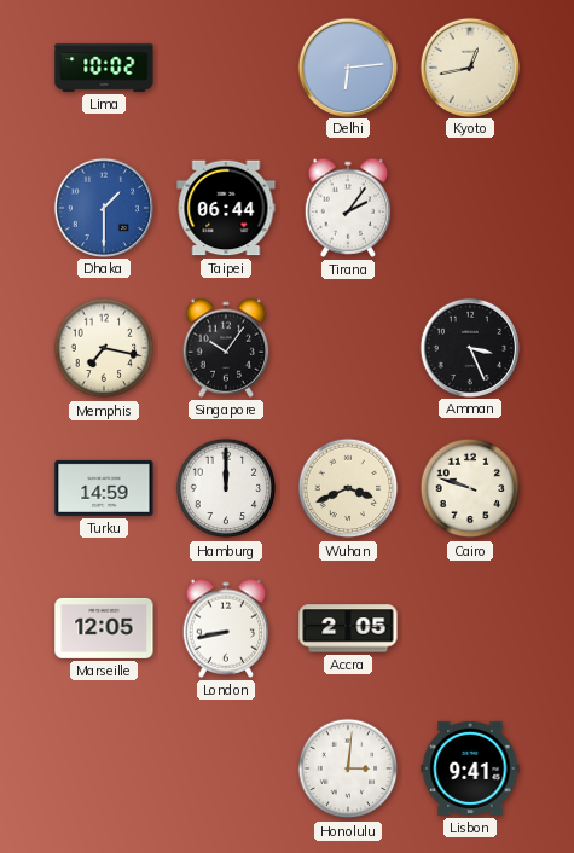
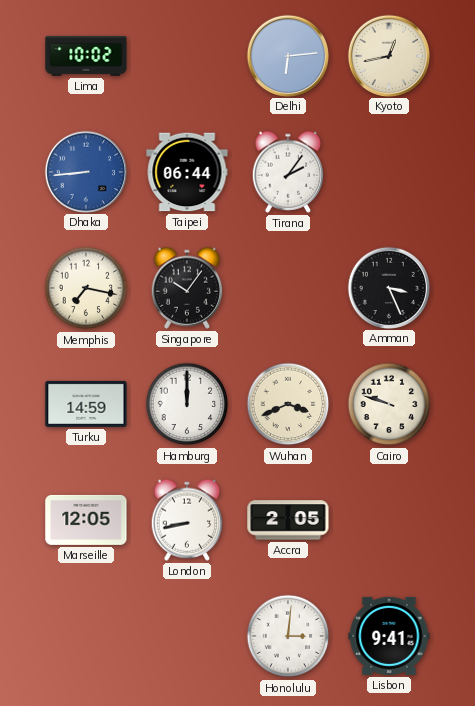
Dhaka: 1:30 -> 8:44
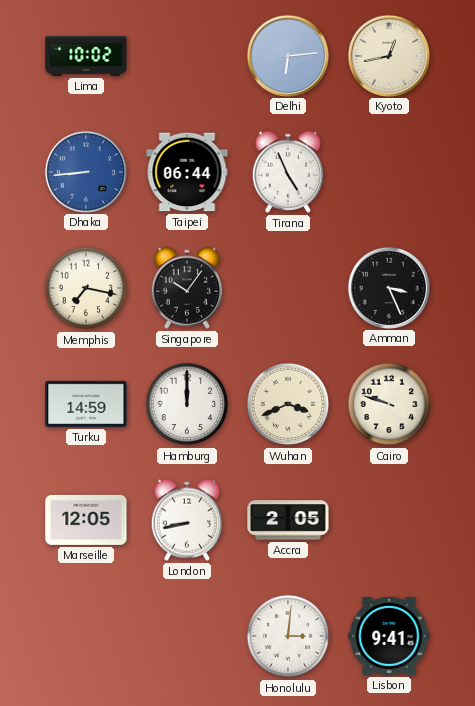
Tirana: 2:06 -> 4:56
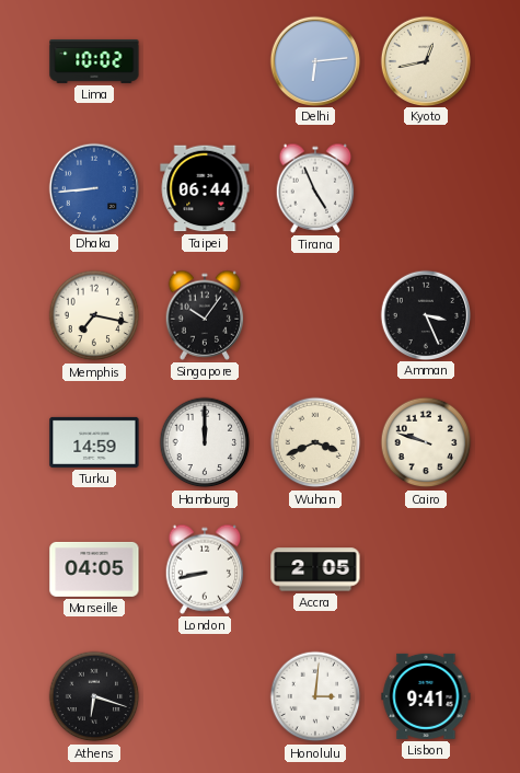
Marseille: 12:05 -> 04:05
Athens: none -> 6:18
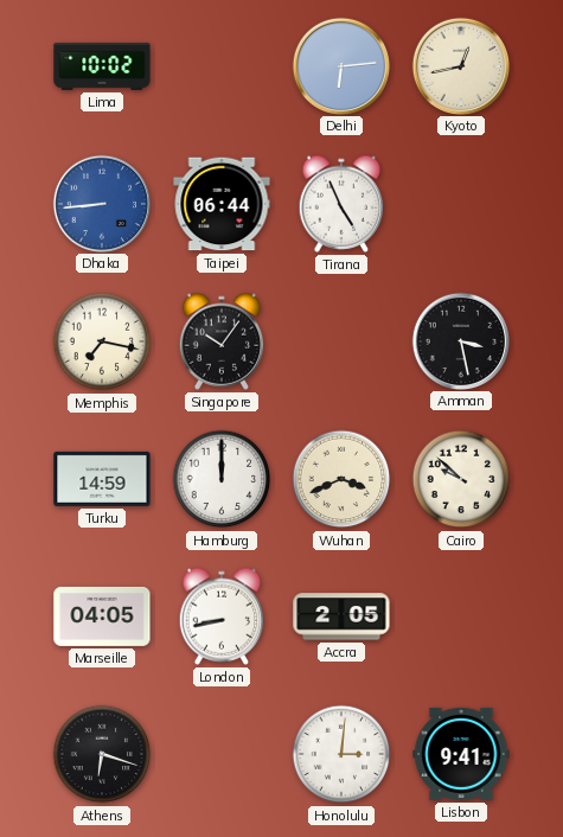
Amman: 3:26 -> 3:28
Cairo: 9:48 -> 9:52
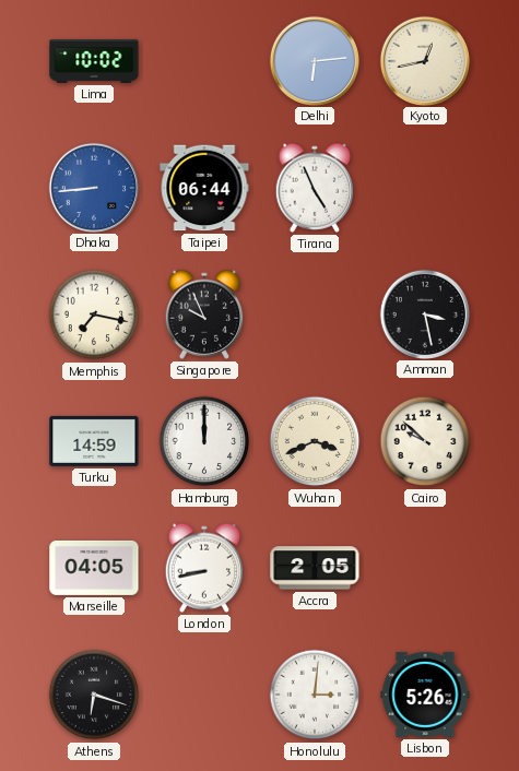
Singapore: 10:06 -> 9:56
Lisbon: 9:41 -> 5:26
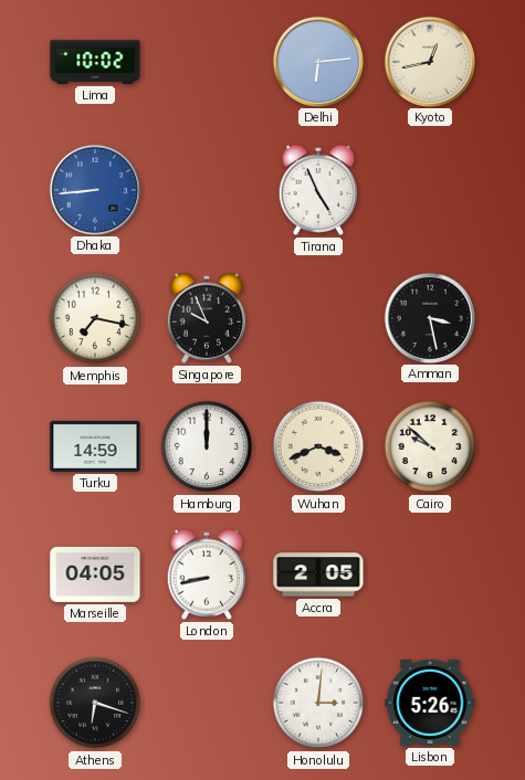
Taipei: 06:44 -> none
